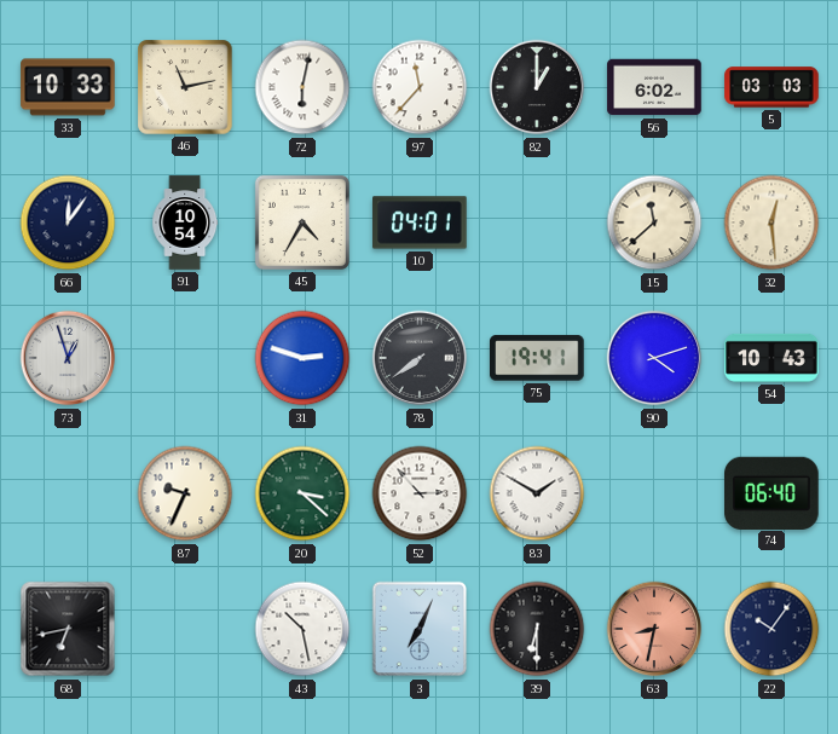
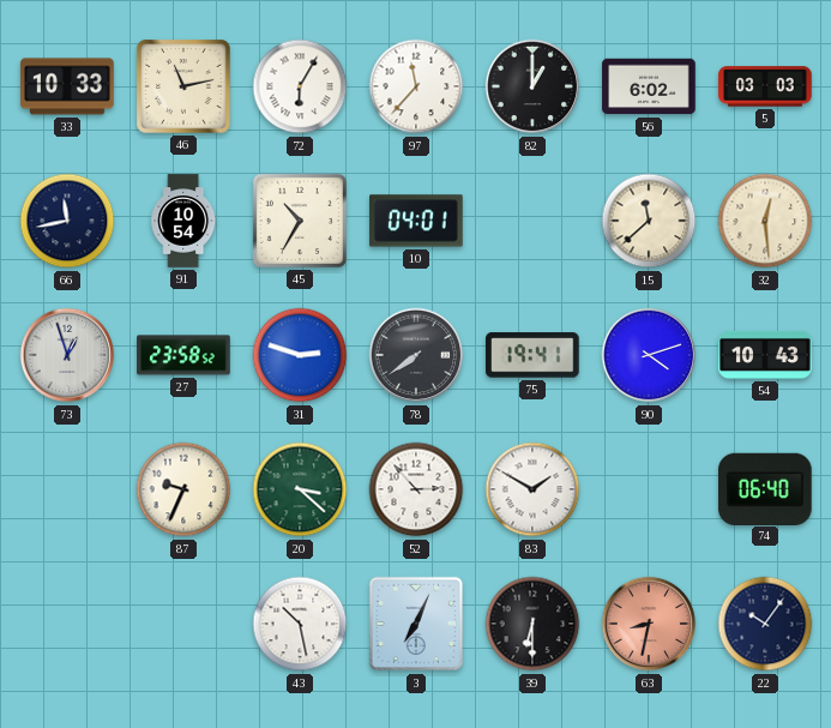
72: 6:02 -> 6:05
66: 12:06 -> 11:43
45: 4:35 -> 10:35
27: none -> 23:58
68: 6:43 -> none
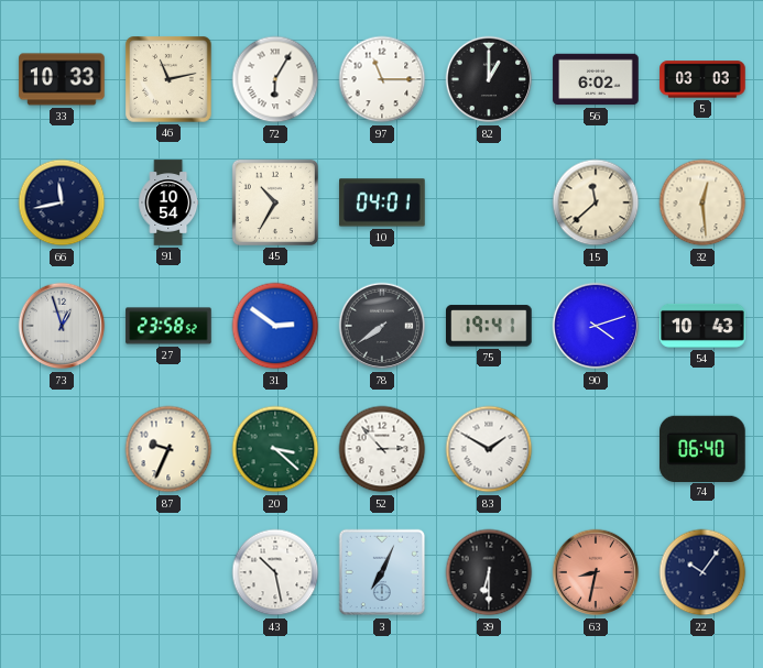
97: 11:37 -> 11:15
31: 2:48 -> 2:51
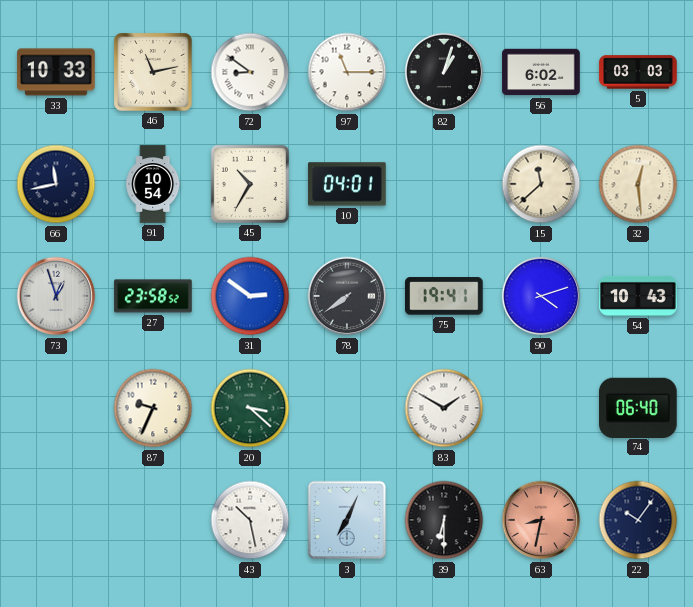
72: 6:05 -> 8:51
82: 1:00 -> 1:03
52: 2:53 -> none
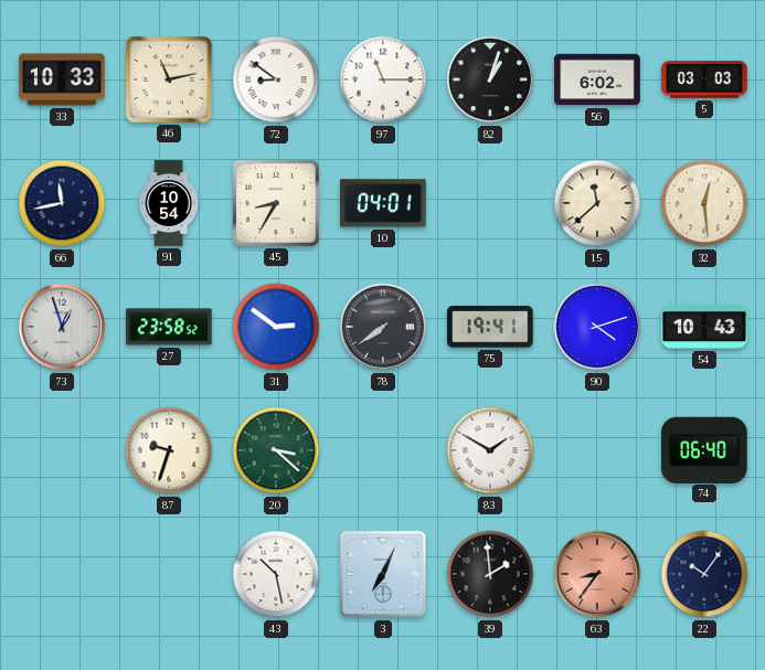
45: 10:35 -> 8:35
87: 9:34 -> 9:33
39: 6:30 -> 1:59
63: 8:32 -> 8:36
